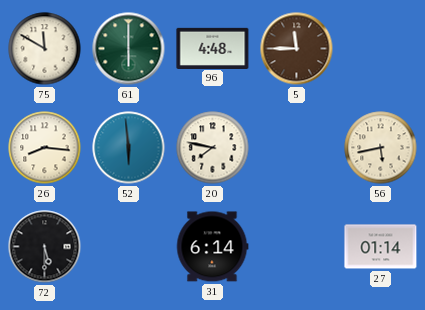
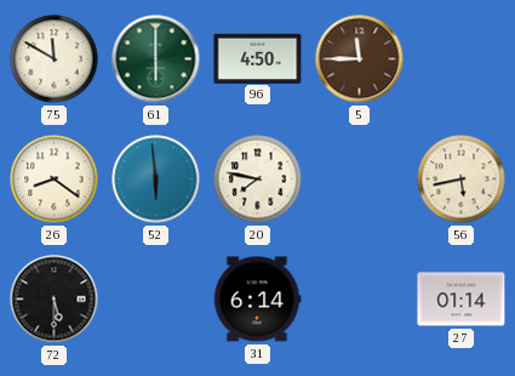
96: 4:48 -> 4:50
26: 8:16 -> 8:21
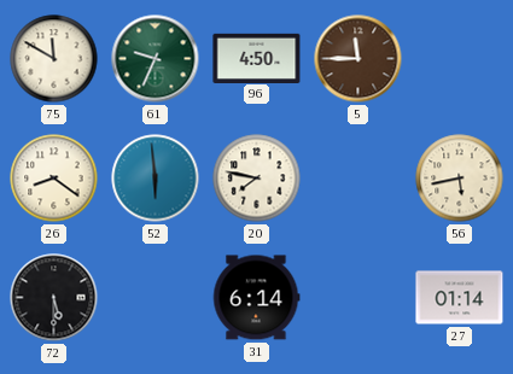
61: 6:00 -> 9:34
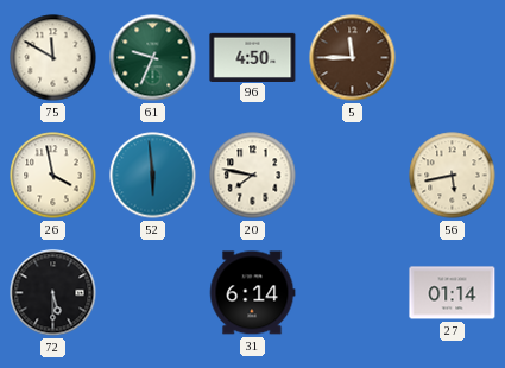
26: 8:21 -> 3:58
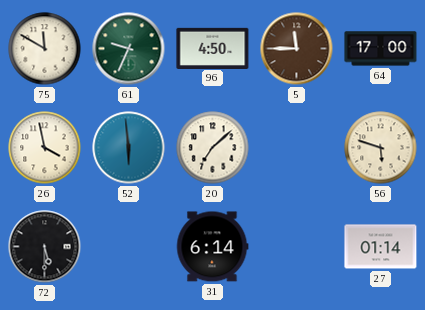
64: none -> 17:00
20: 7:47 -> 7:08
56: 5:43 -> 5:48
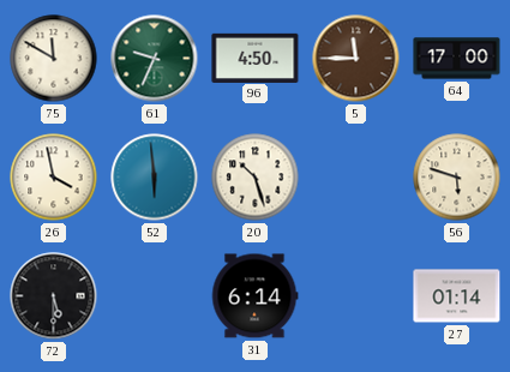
20: 7:08 -> 10:27
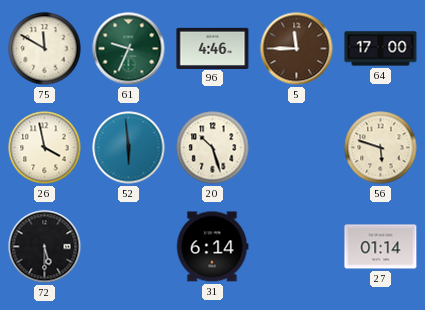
96: 4:50 -> 4:46
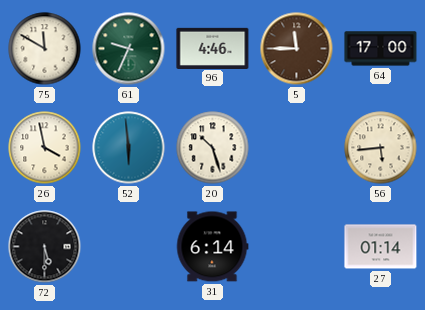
56: 5:48 -> 5:44
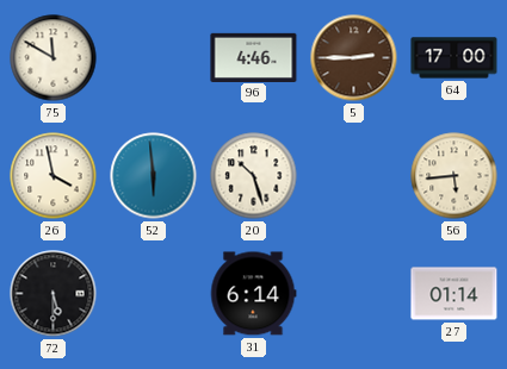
61: 9:34 -> none
5: 11:45 -> 2:45
